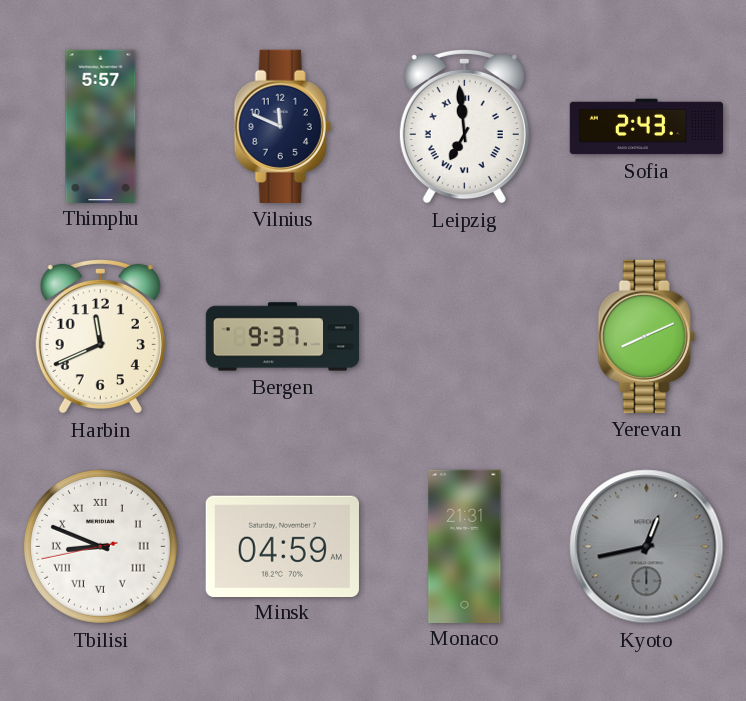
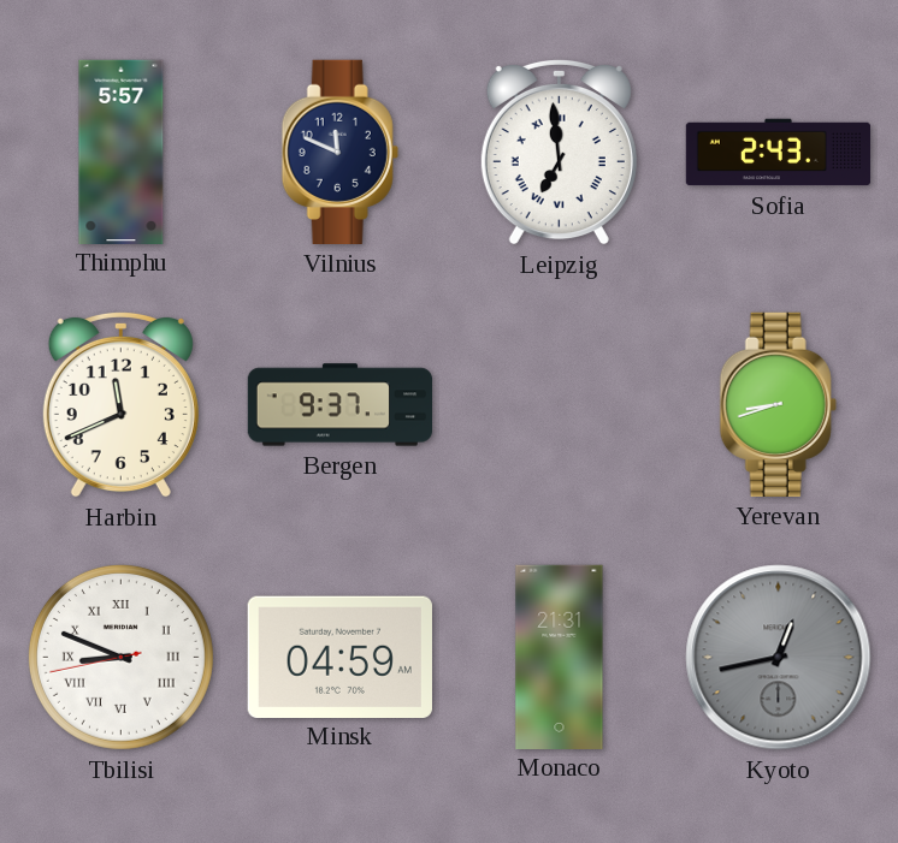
Yerevan: 8:11 -> 8:42
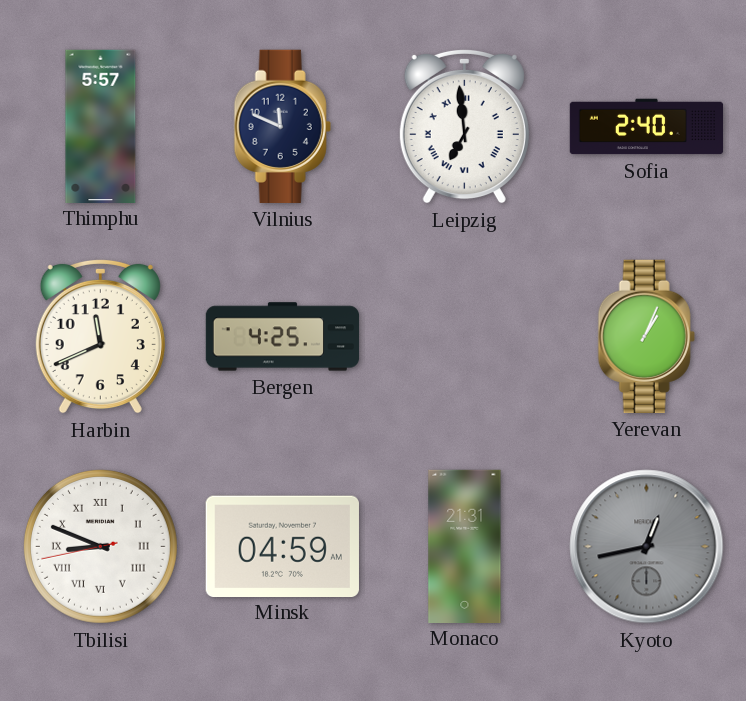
Sofia: 2:43 -> 2:40
Bergen: 9:37 -> 4:25
Yerevan: 8:42 -> 1:04
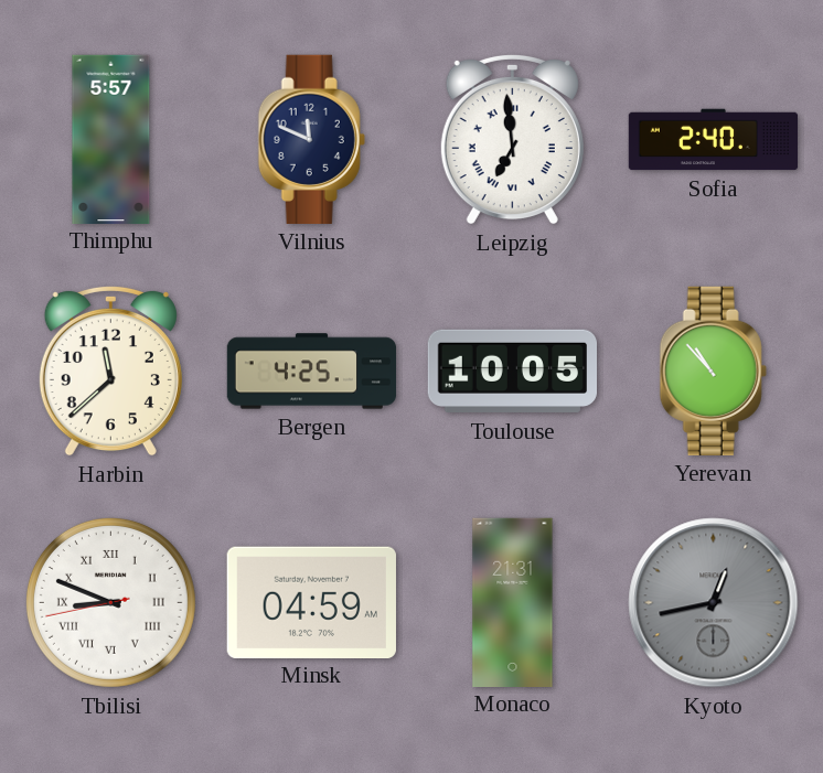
Harbin: 11:41 -> 11:38
Toulouse: none -> 10:05
Yerevan: 1:04 -> 10:53
